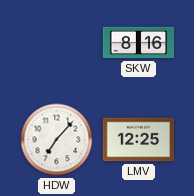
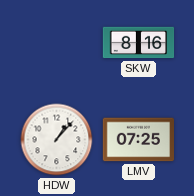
HDW: 7:07 -> 1:07
LMV: 12:25 -> 07:25
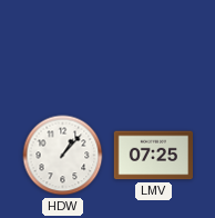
SKW: 8:16 -> none
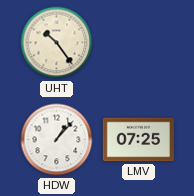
UHT: none -> 10:24
